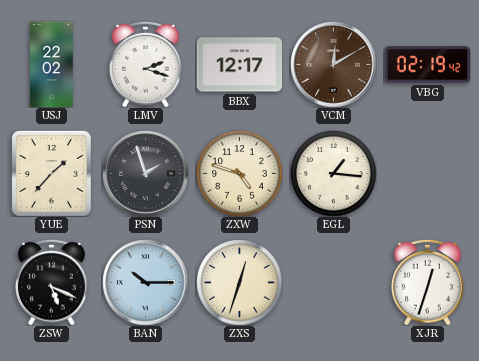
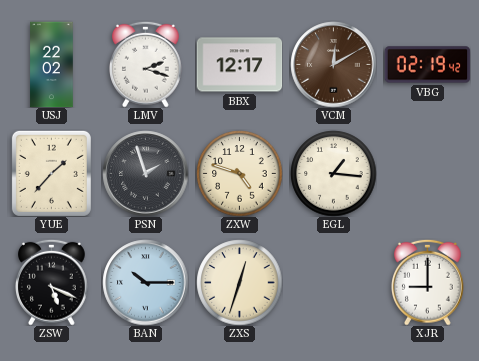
XJR: 12:33 -> 9:00
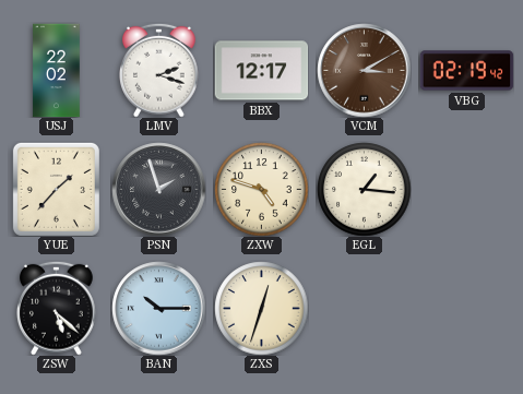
VCM: 12:10 -> 3:10
ZSW: 5:19 -> 5:22
XJR: 9:00 -> none
